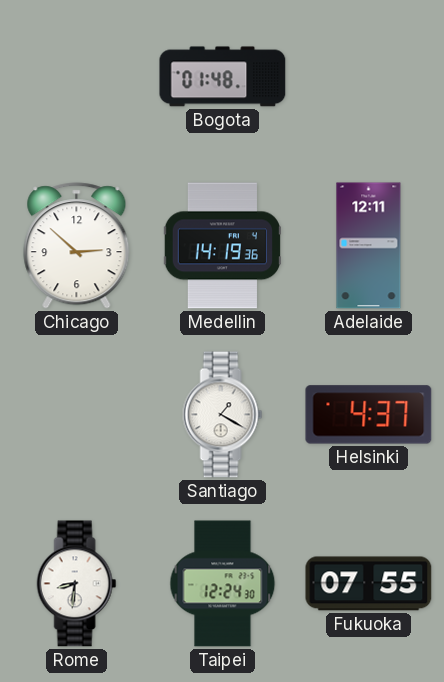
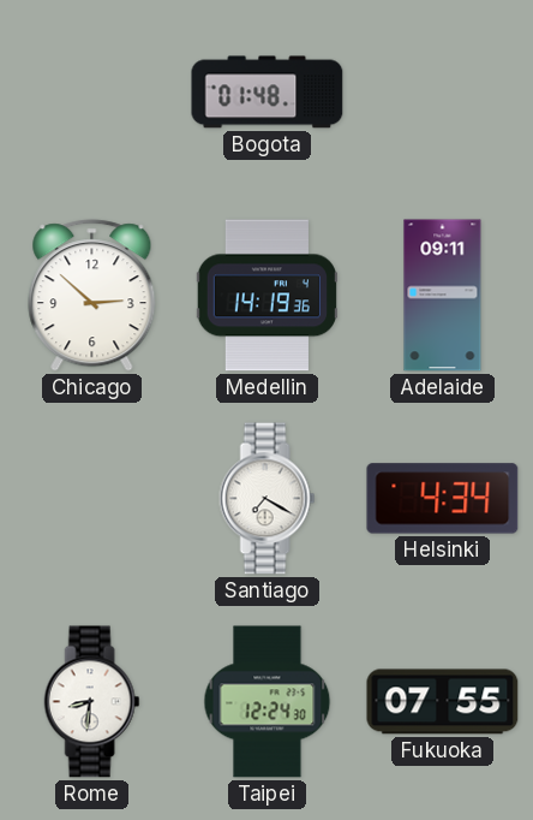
Adelaide: 12:11 -> 09:11
Santiago: 1:20 -> 7:20
Helsinki: 4:37 -> 4:34
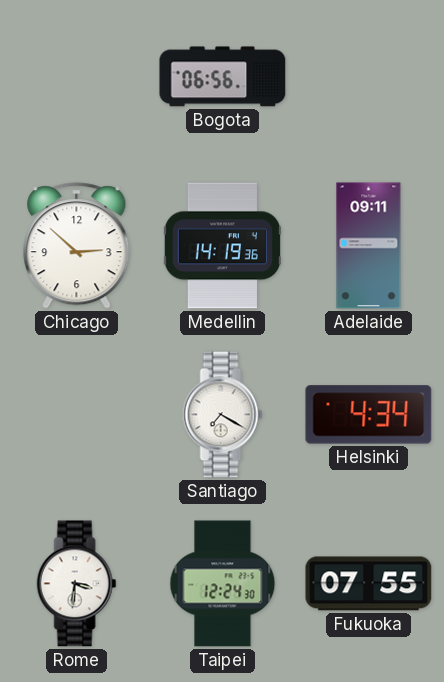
Bogota: 01:48 -> 06:56
Rome: 8:31 -> 3:31
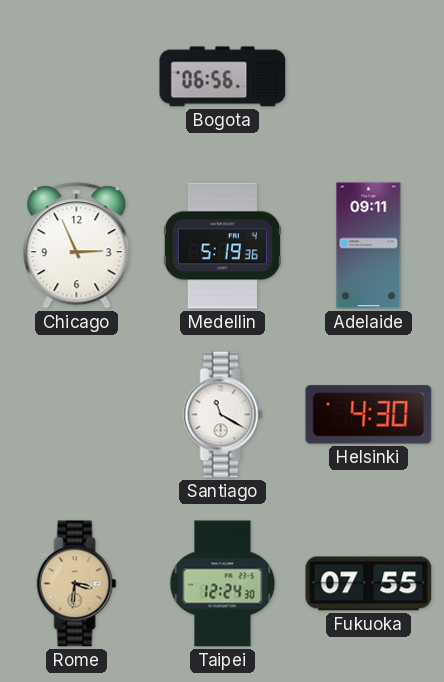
Chicago: 2:52 -> 2:56
Medellin: 14:19 -> 5:19
Santiago: 7:20 -> 11:20
Helsinki: 4:34 -> 4:30
Rome dial: white -> champagne
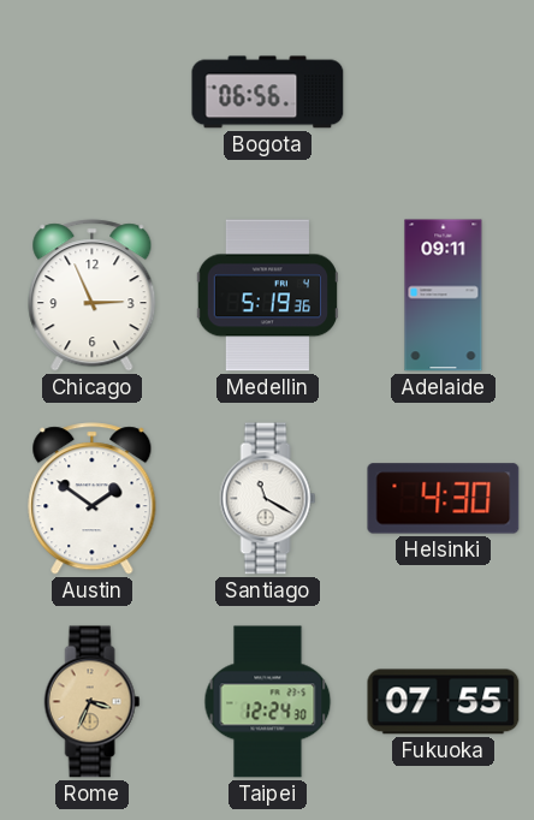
Austin: none -> 1:51
Rome: 3:31 -> 3:34
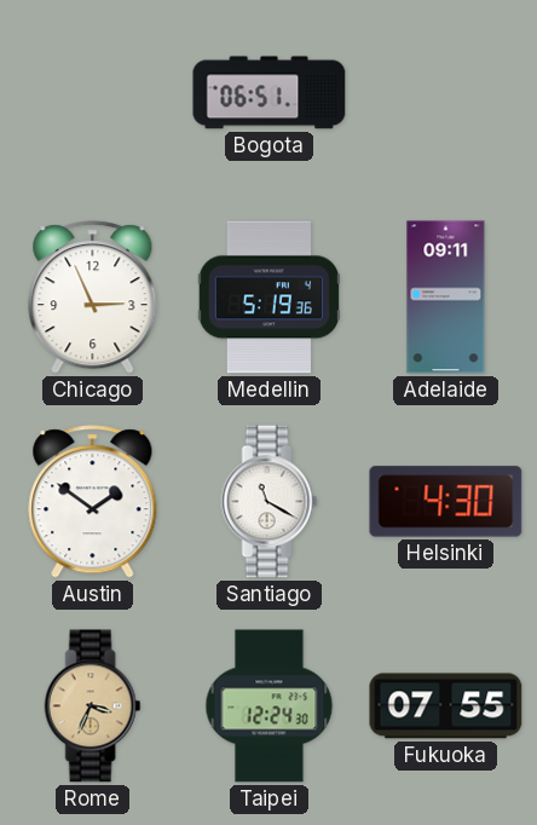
Bogota: 06:56 -> 06:51
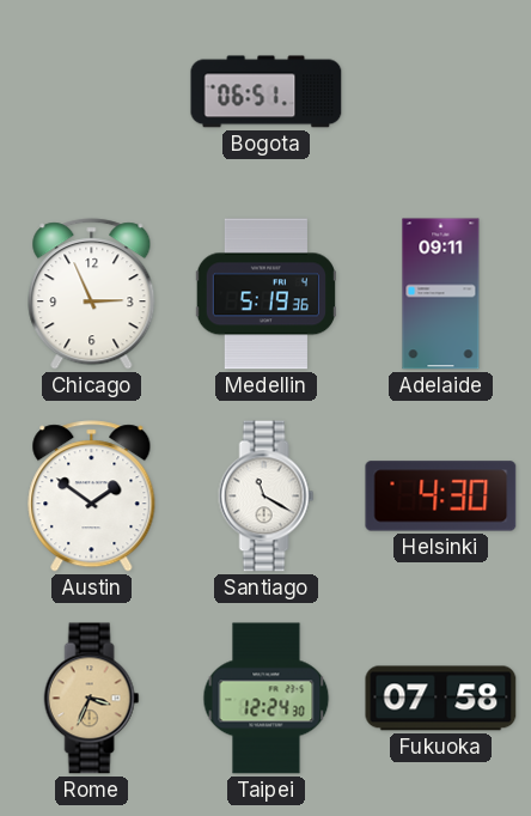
Fukuoka: 07:55 -> 07:58
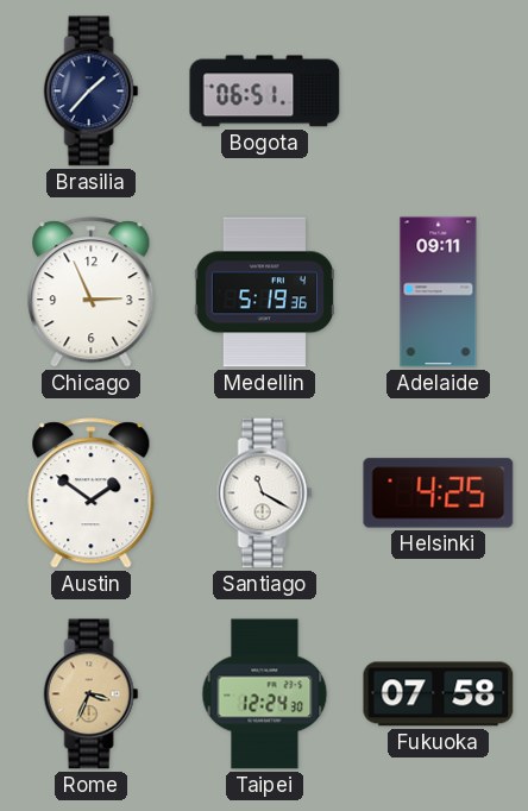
Brasilia: none -> 1:37
Helsinki: 4:30 -> 4:25
